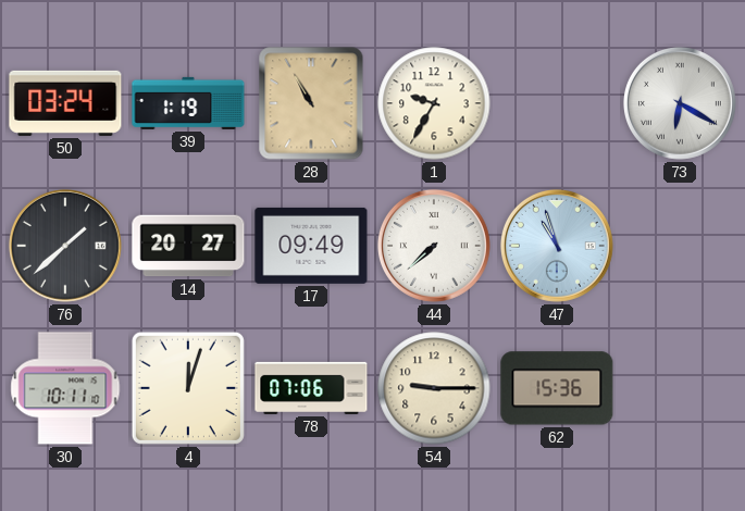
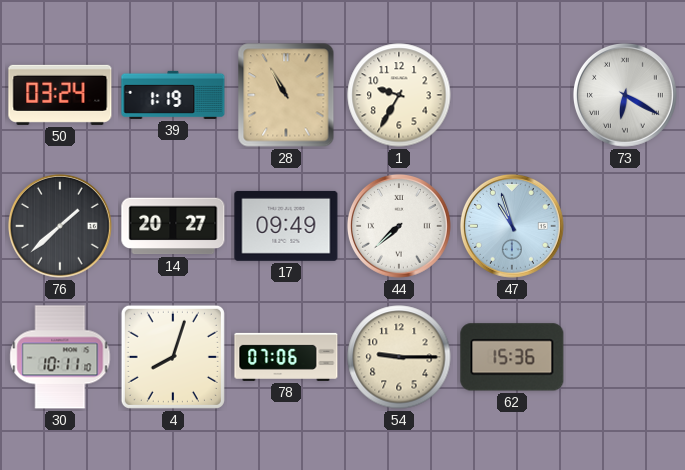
4: 12:03 -> 8:03
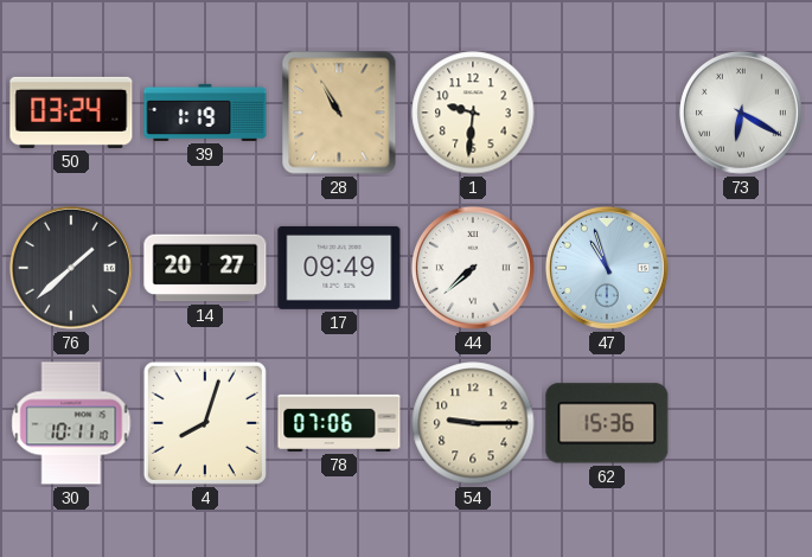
1: 9:35 -> 9:31
